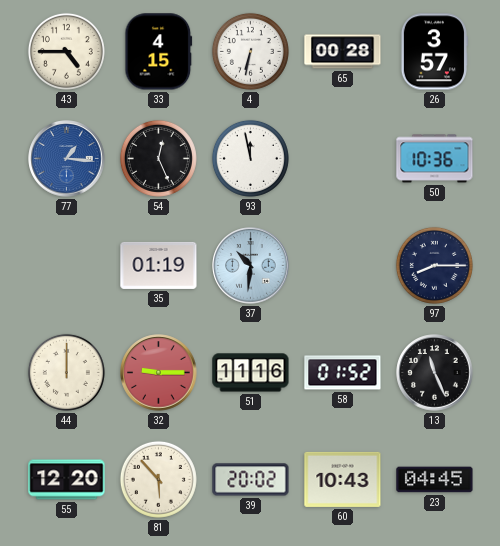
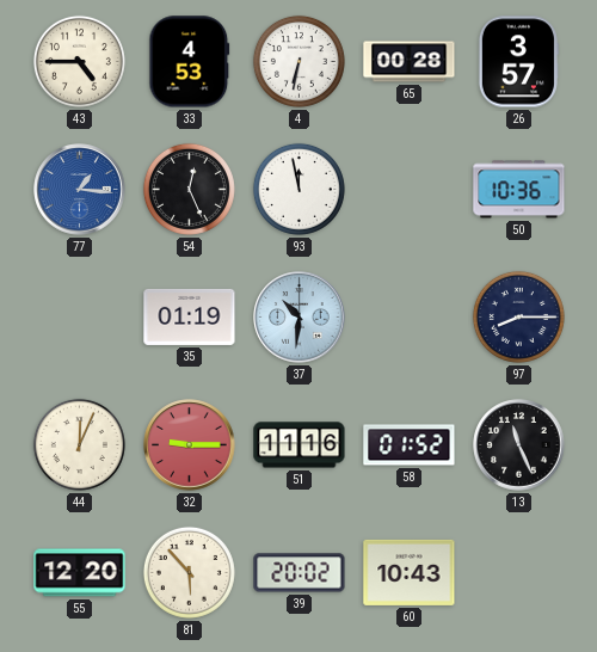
33: 4:15 -> 4:53
44: 12:00 -> 12:04
23: 04:45 -> none
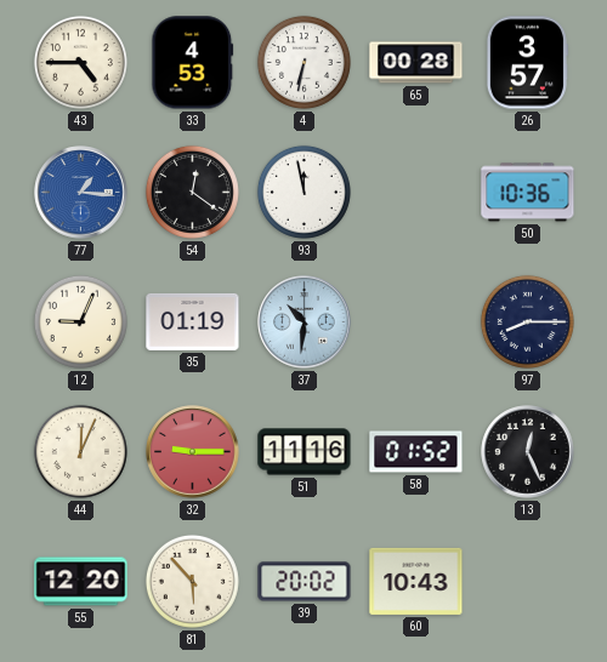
54: 12:26 -> 12:21
12: none -> 9:04
13: 11:26 -> 12:26
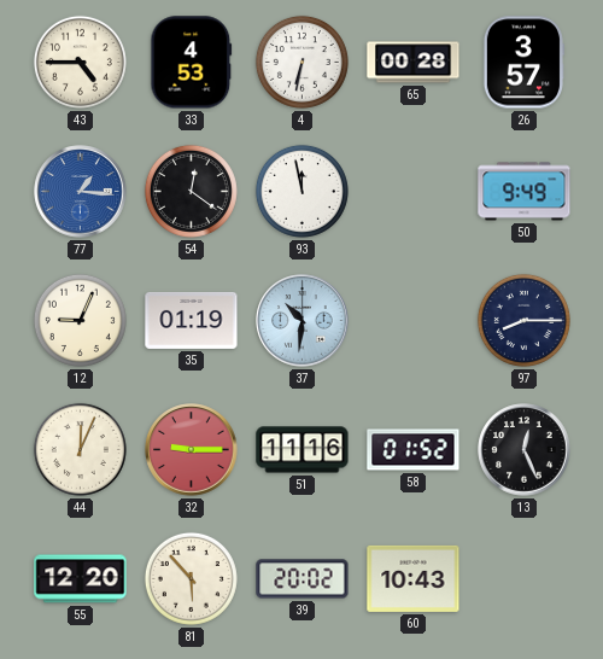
50: 10:36 -> 9:49
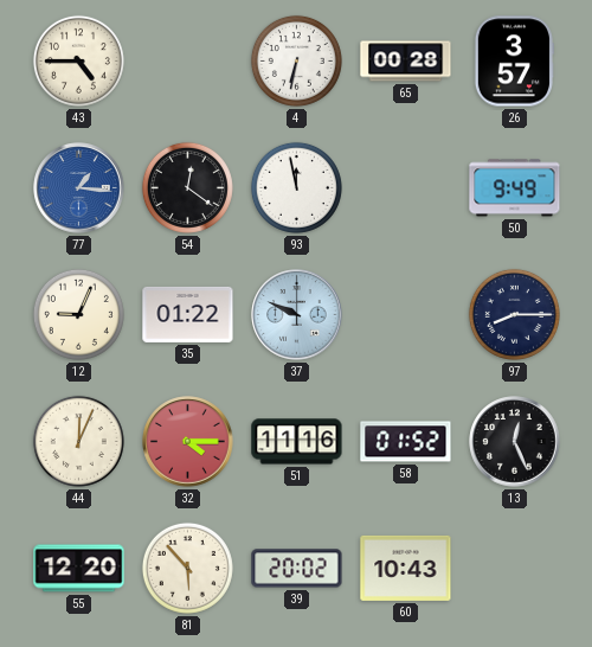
33: 4:53 -> none
35: 01:19 -> 01:22
37: 10:31 -> 9:49
32: 9:15 -> 4:15
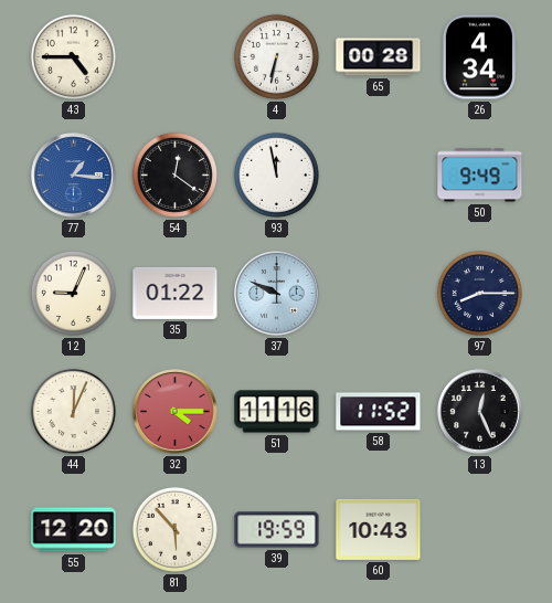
26: 3:57 -> 4:34
58: 01:52 -> 11:52
39: 20:02 -> 19:59
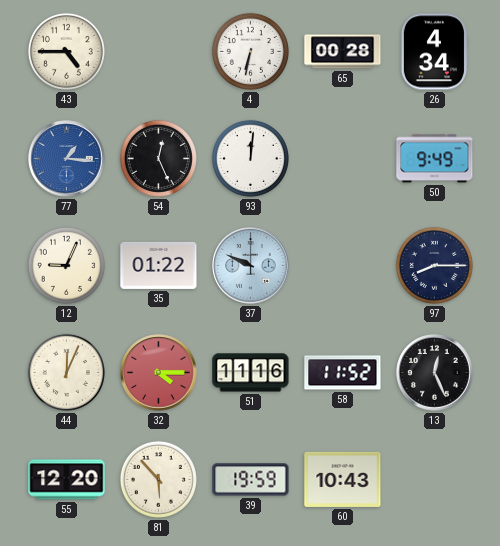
54: 12:21 -> 12:26
93: 11:58 -> 12:01
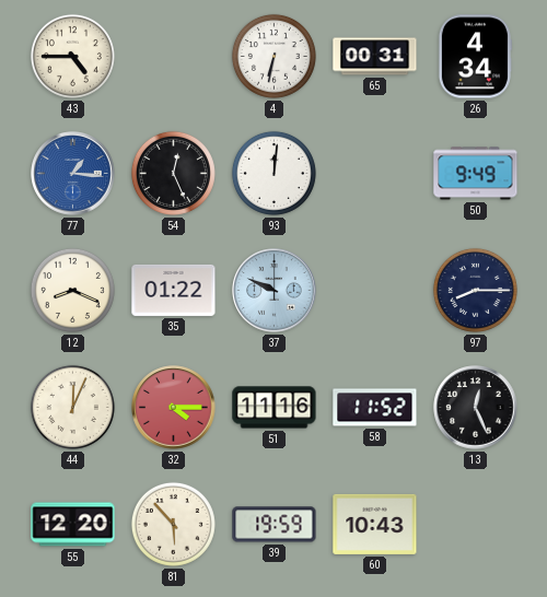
65: 00:28 -> 00:31
12: 9:04 -> 8:19
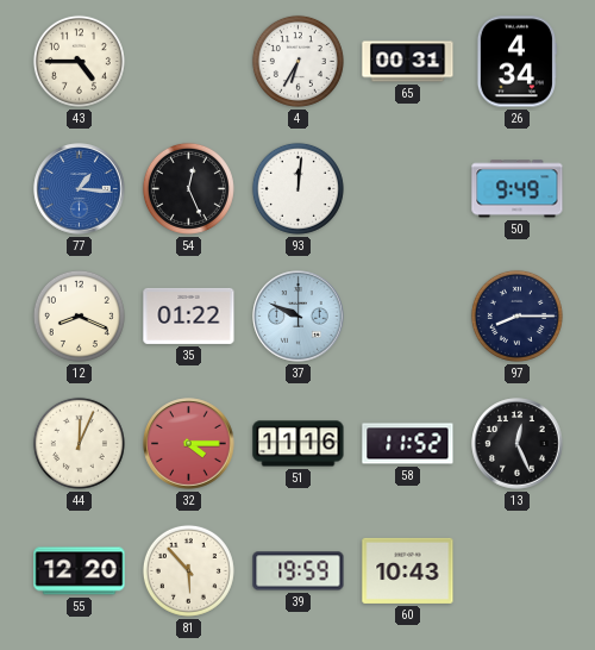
4: 6:32 -> 6:35
